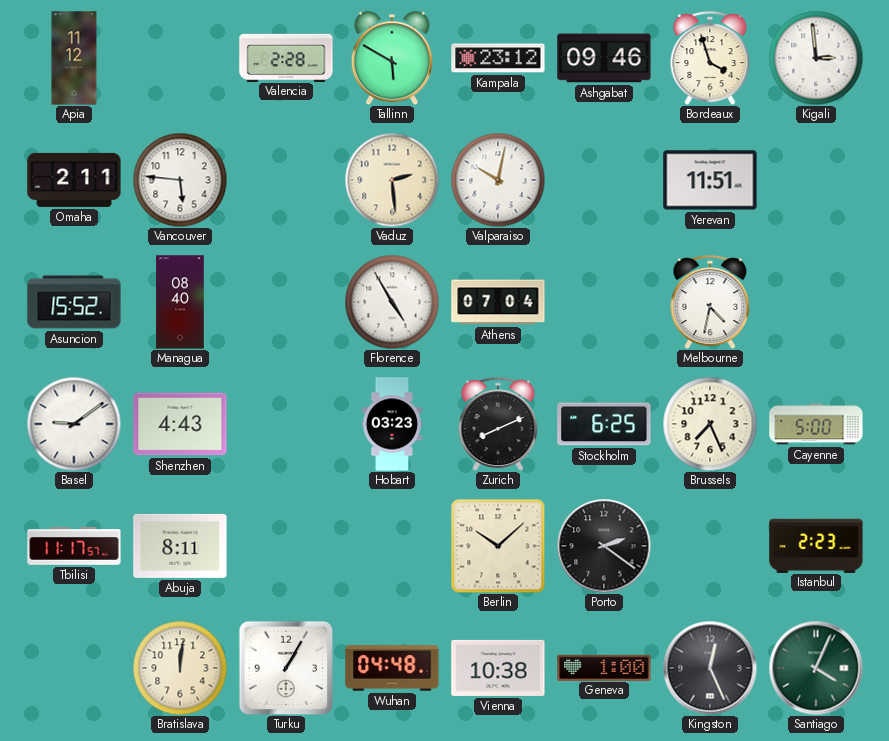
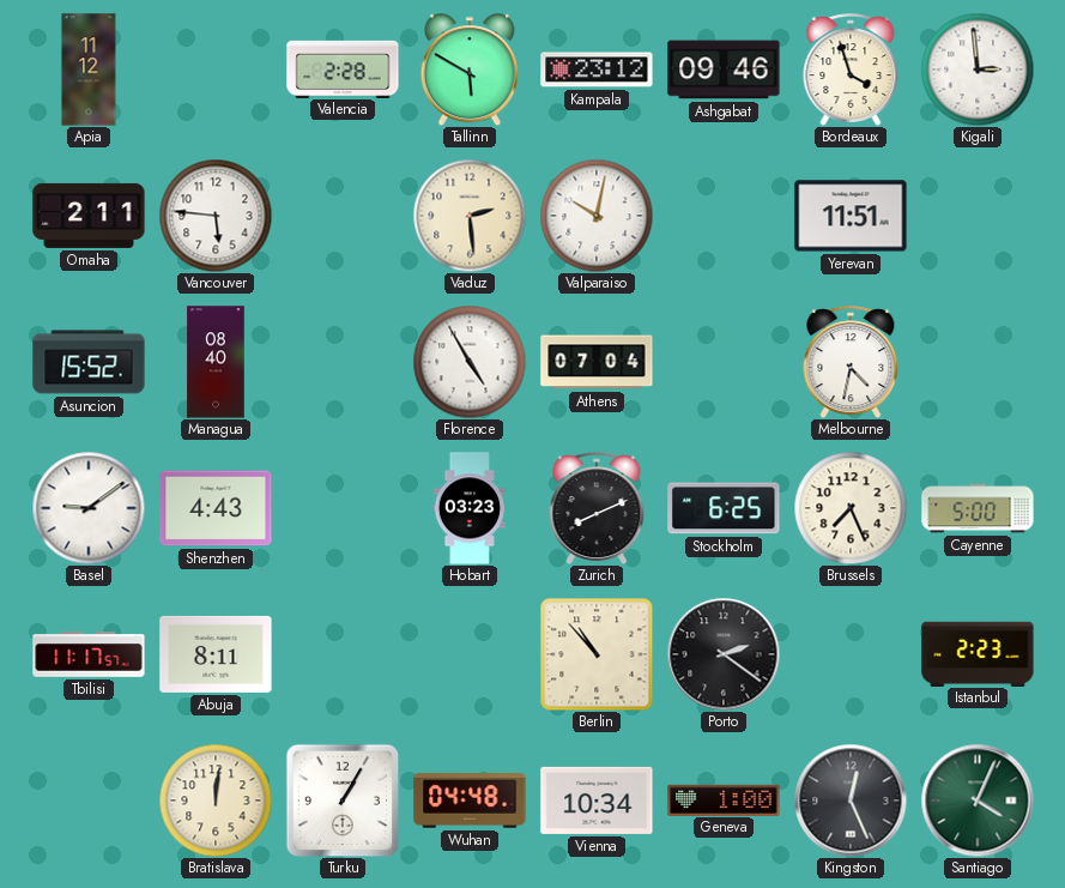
Berlin: 10:08 -> 10:53
Vienna: 10:38 -> 10:34
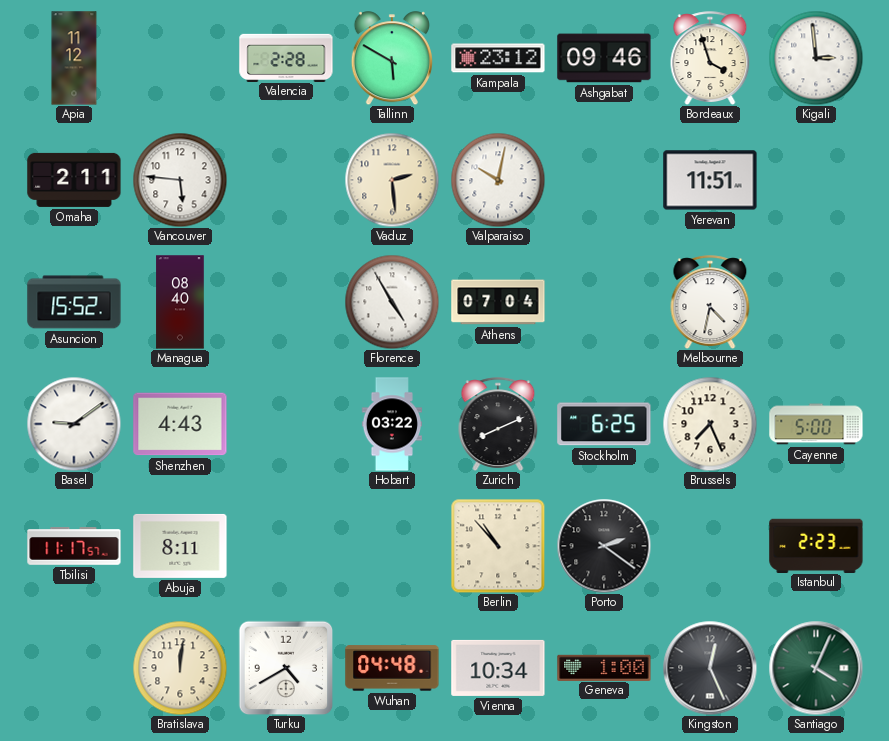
Hobart: 03:23 -> 03:22
Turku: 1:05 -> 4:40
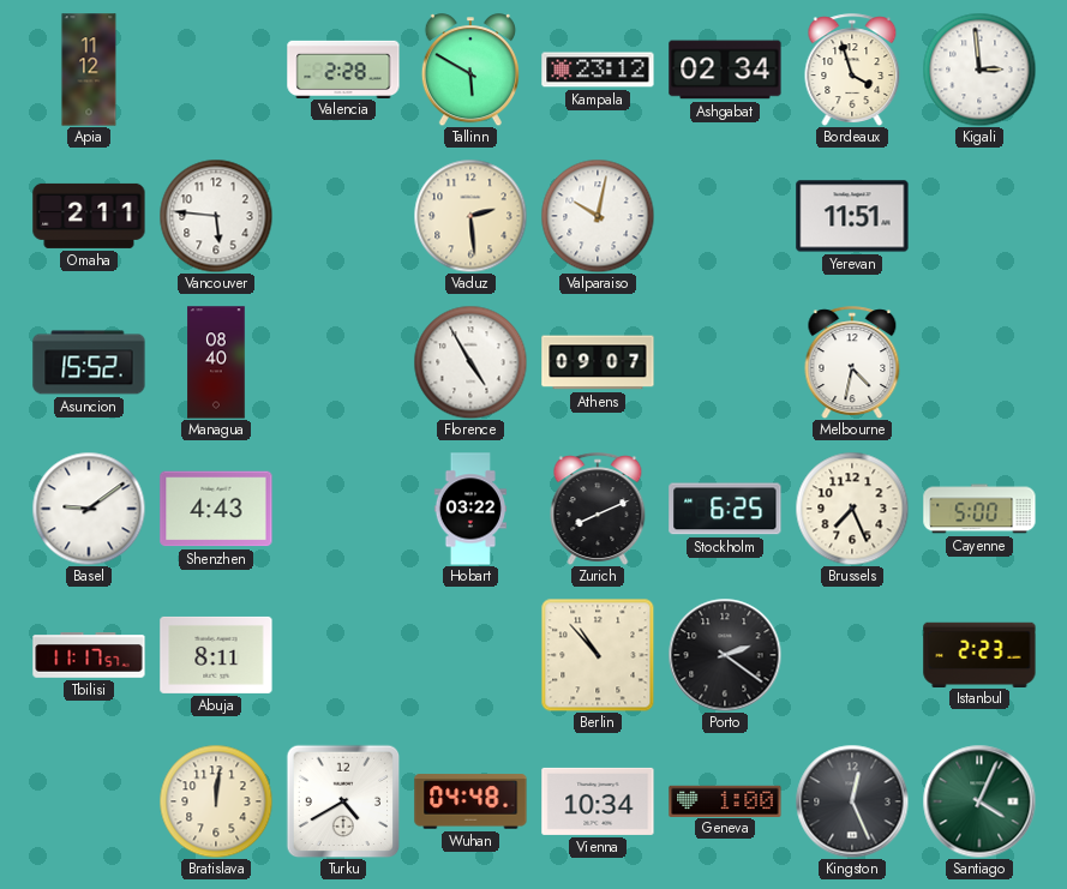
Ashgabat: 09:46 -> 02:34
Athens: 07:04 -> 09:07
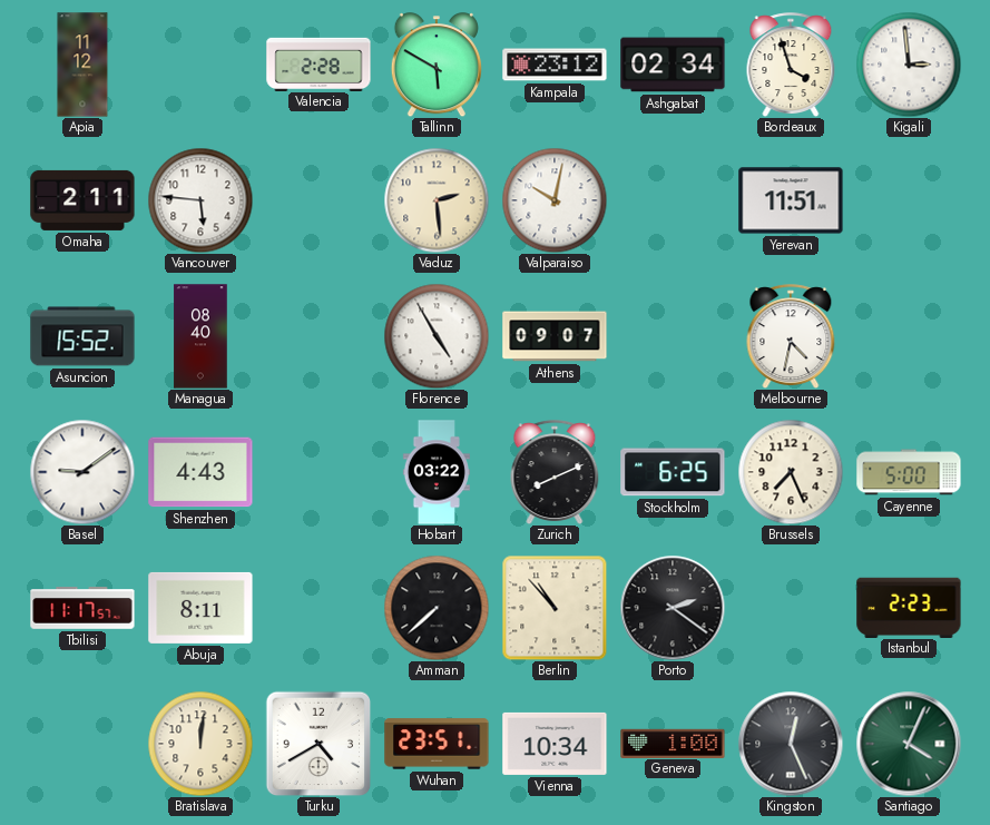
Amman: none -> 7:38
Wuhan: 04:48 -> 23:51
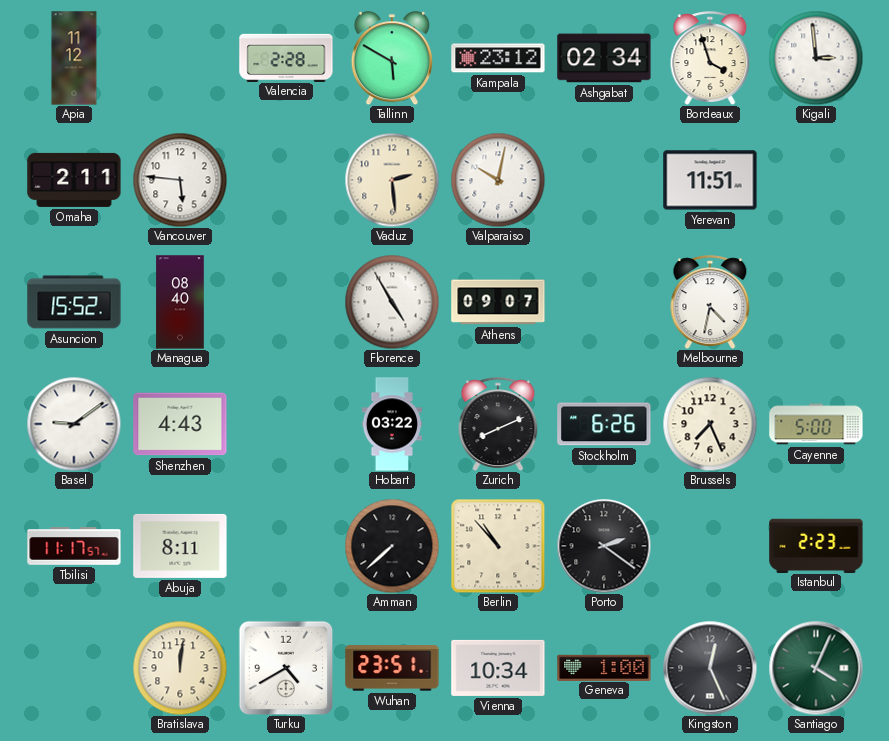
Stockholm: 6:25 -> 6:26
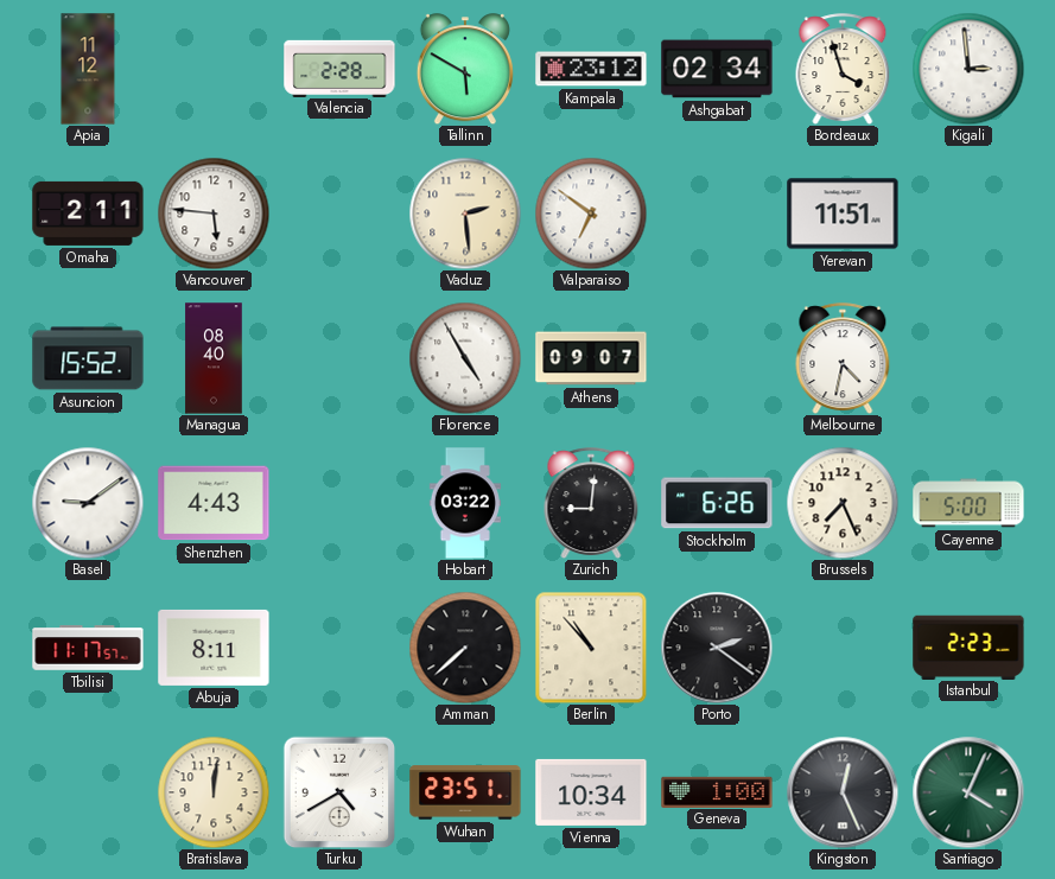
Valparaiso: 10:02 -> 6:51
Zurich: 8:11 -> 9:01
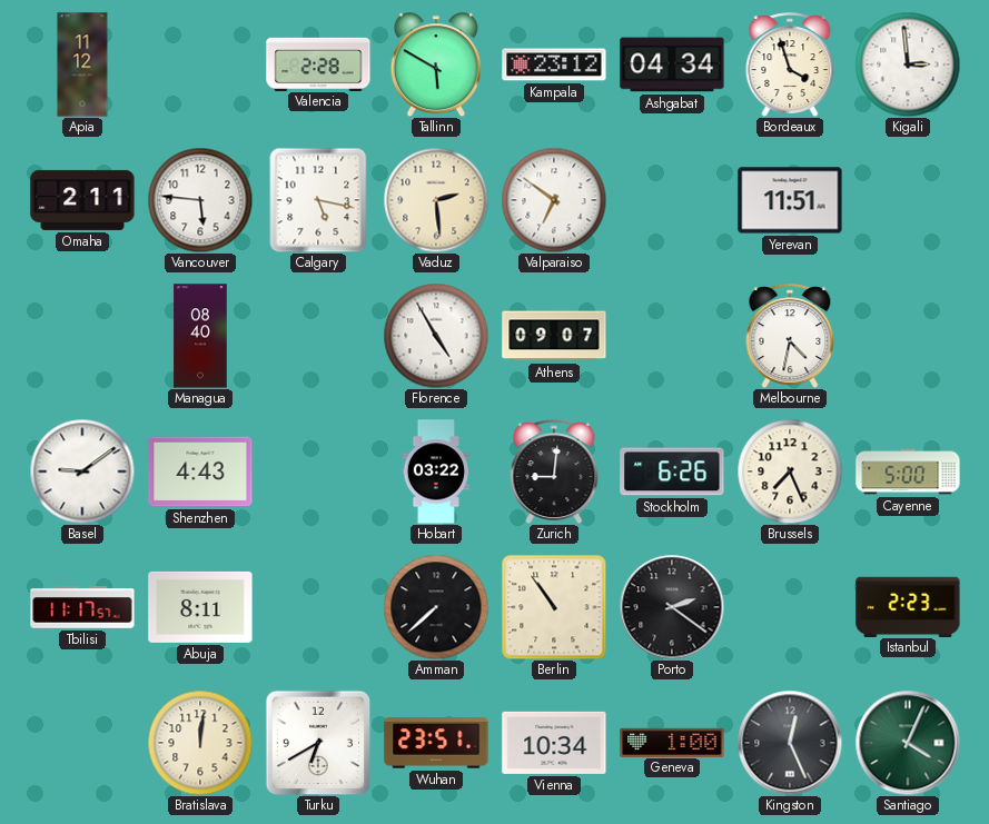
Ashgabat: 02:34 -> 04:34
Calgary: none -> 5:17
Asuncion: 15:52 -> none
Berlin: 10:53 -> 10:54
Turku: 4:40 -> 6:40
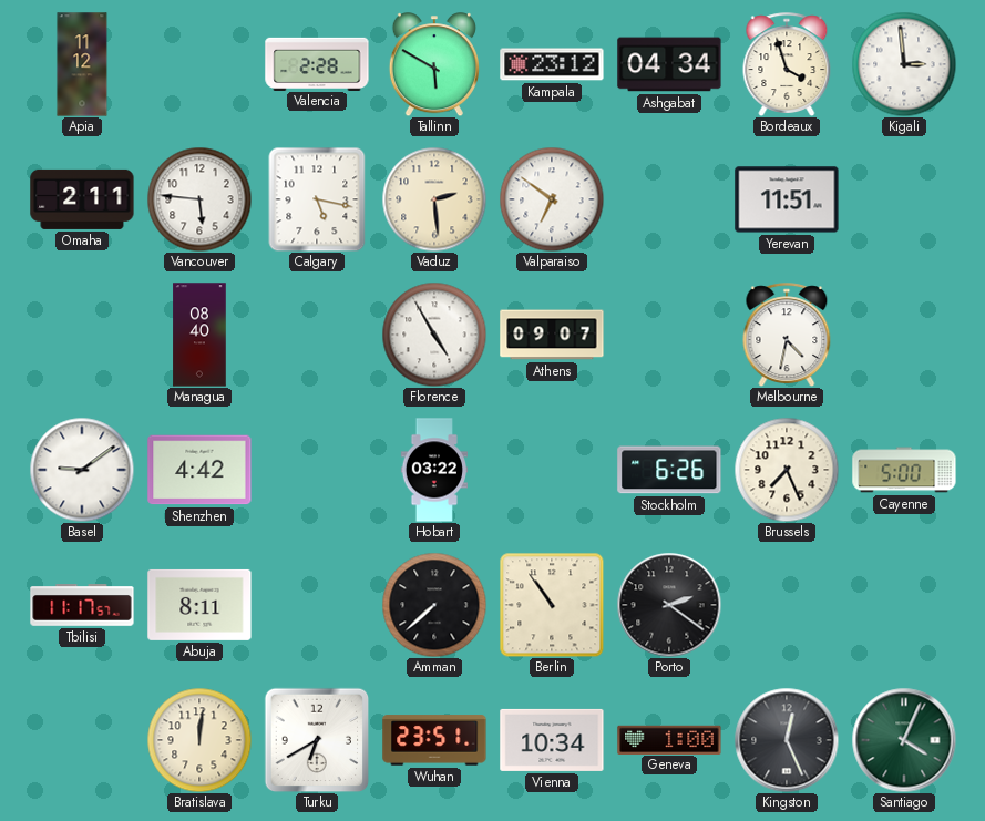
Shenzhen: 4:43 -> 4:42
Zurich: 9:01 -> none
Istanbul: 2:23 -> none
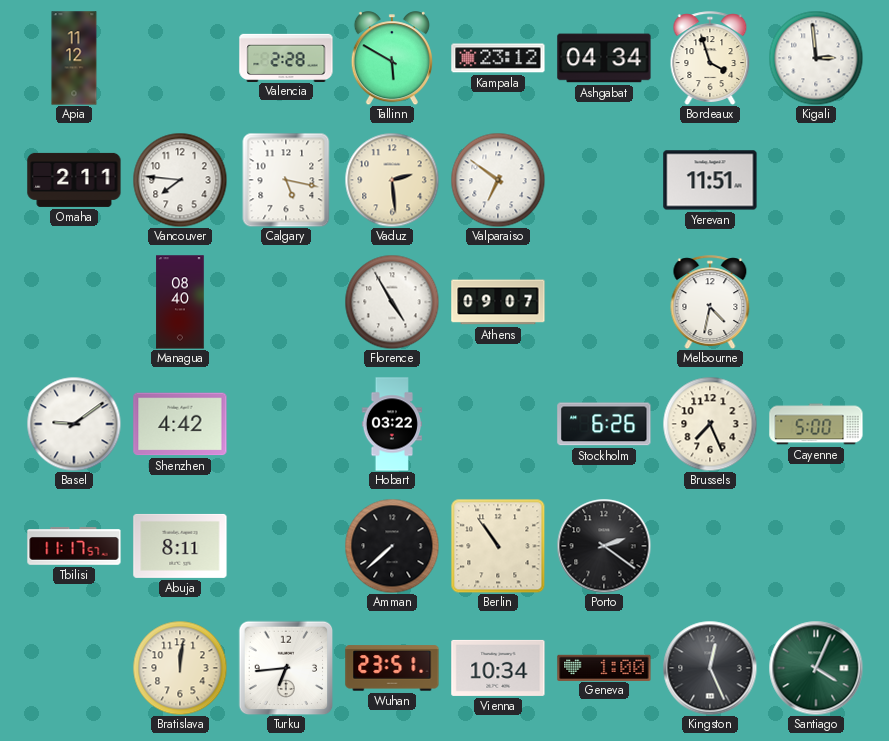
Vancouver: 5:46 -> 7:46
Turku: 6:40 -> 6:44
